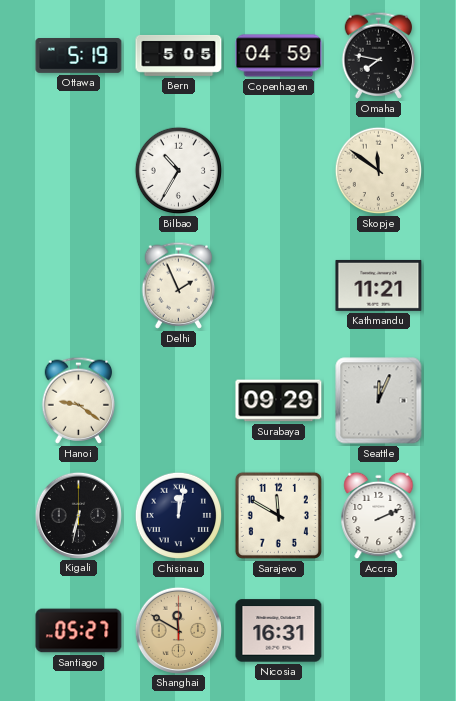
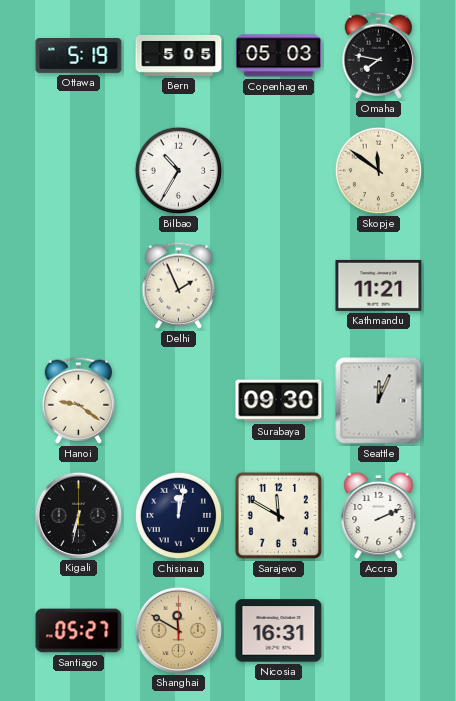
Copenhagen: 04:59 -> 05:03
Surabaya: 09:29 -> 09:30
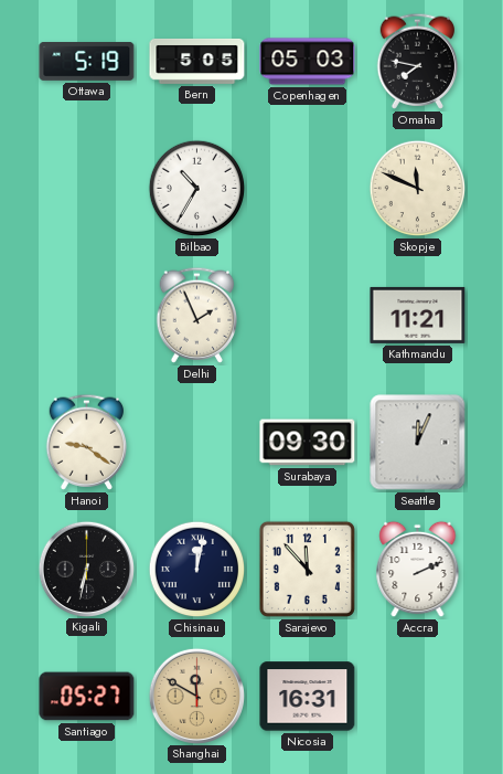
Skopje: 11:51 -> 11:49
Sarajevo: 11:50 -> 11:53
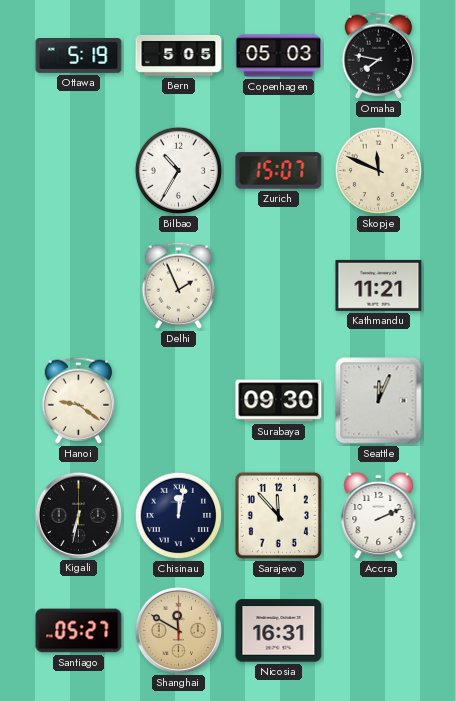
Zurich: none -> 15:07
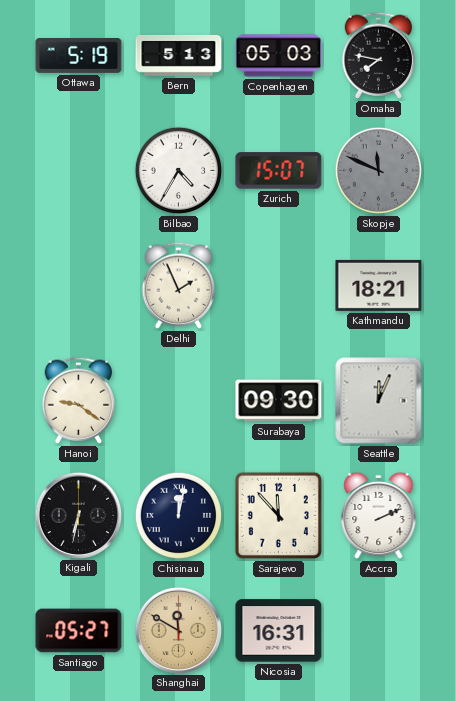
Bern: 5:05 -> 5:13
Bilbao: 10:35 -> 4:35
Skopje dial: cream -> grey
Kathmandu: 11:21 -> 18:21
